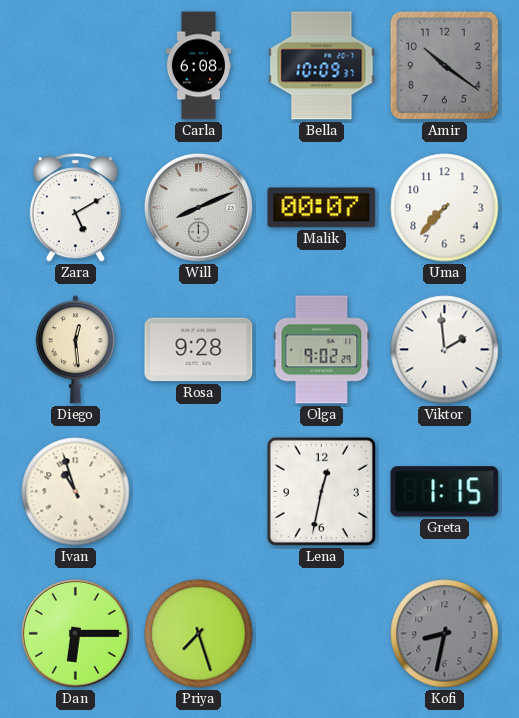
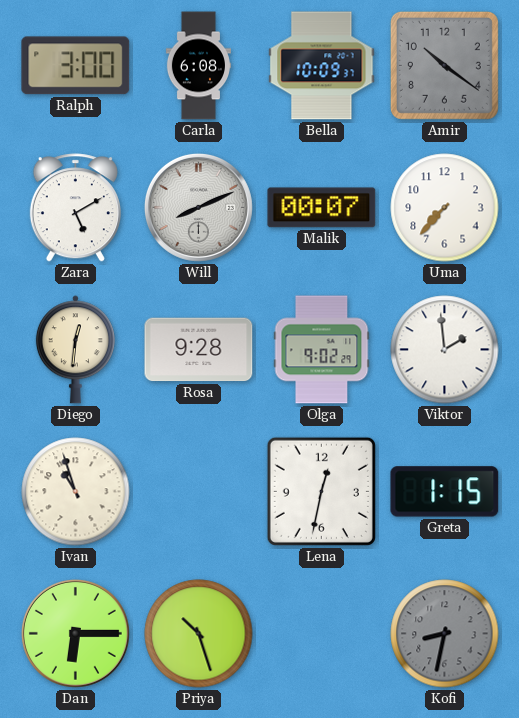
Ralph: none -> 3:00
Diego: 12:29 -> 12:31
Priya: 7:27 -> 10:27
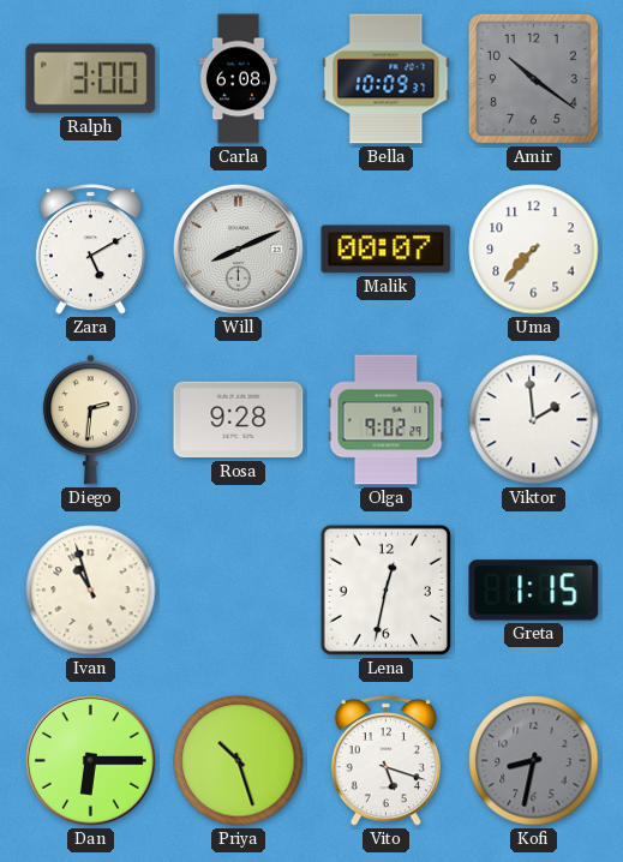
Diego: 12:31 -> 2:31
Vito: none -> 5:18
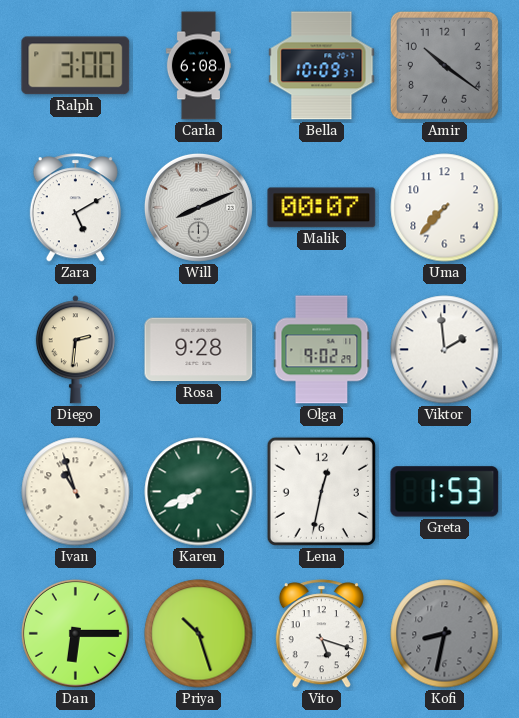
Karen: none -> 7:41
Greta: 1:15 -> 1:53
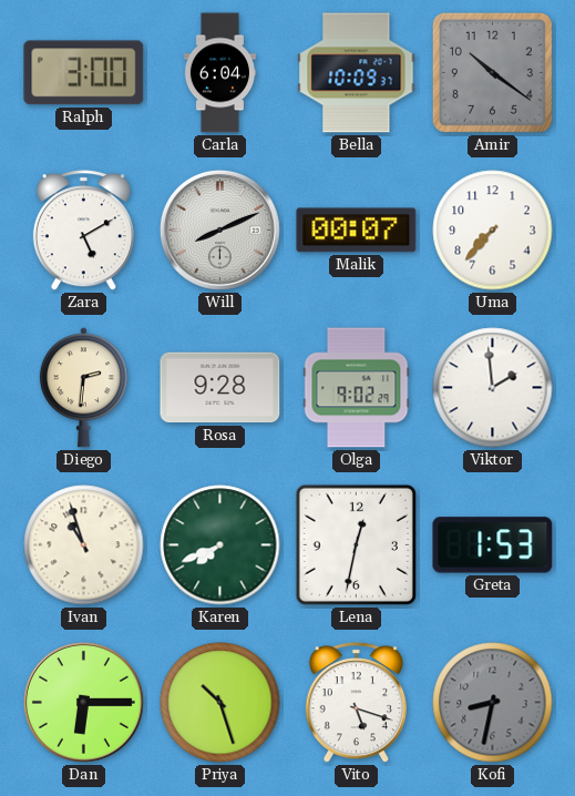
Carla: 6:08 -> 6:04
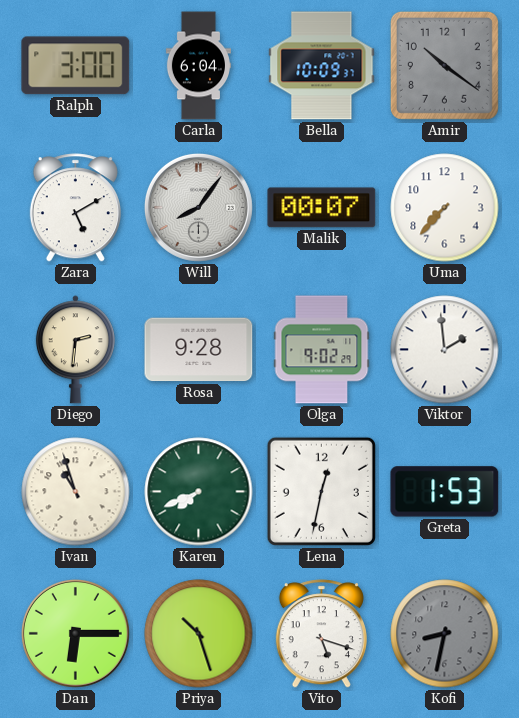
Will: 8:11 -> 8:06
